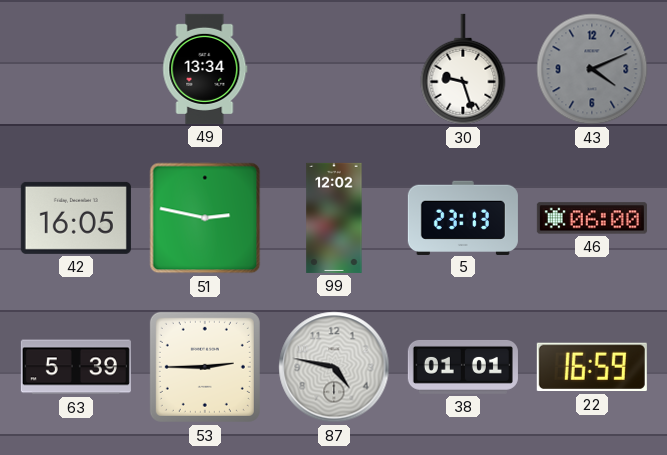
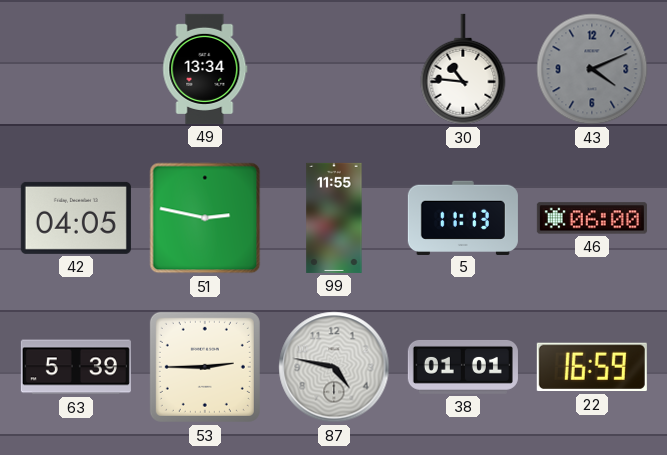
30: 9:27 -> 10:46
42: 16:05 -> 04:05
99: 12:02 -> 11:55
5: 23:13 -> 11:13
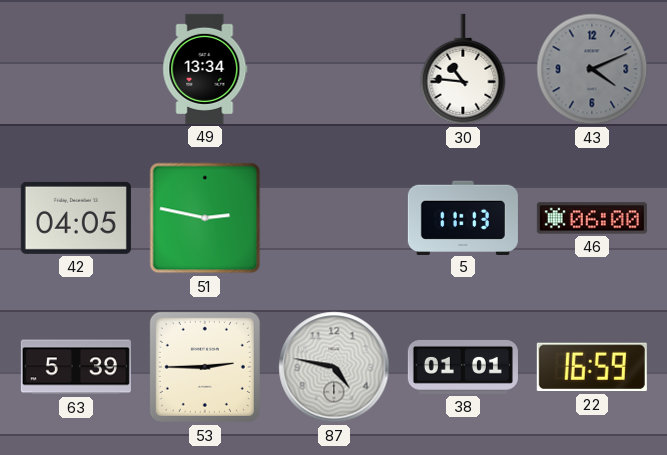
99: 11:55 -> none
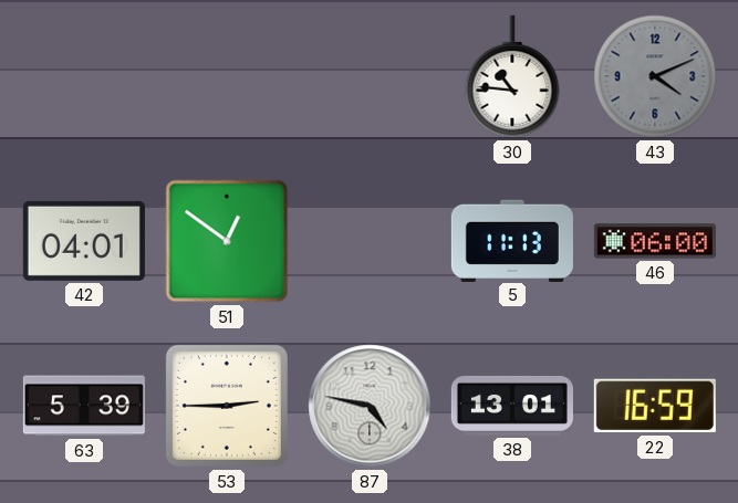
49: 13:34 -> none
42: 04:05 -> 04:01
51: 2:47 -> 12:51
38: 01:01 -> 13:01
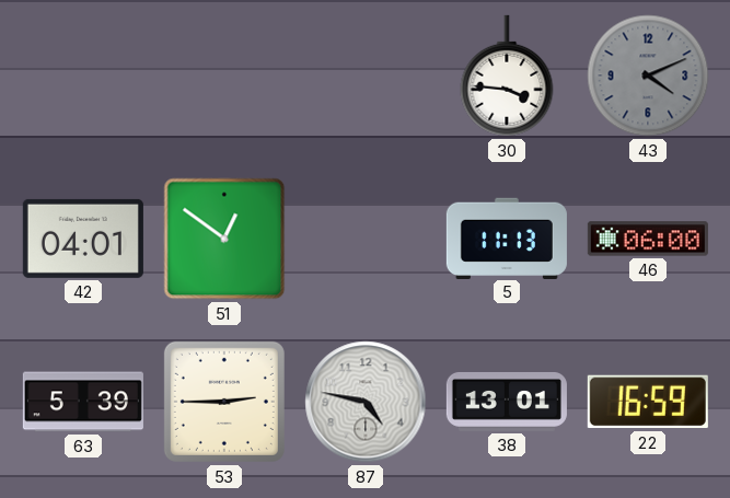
30: 10:46 -> 3:46
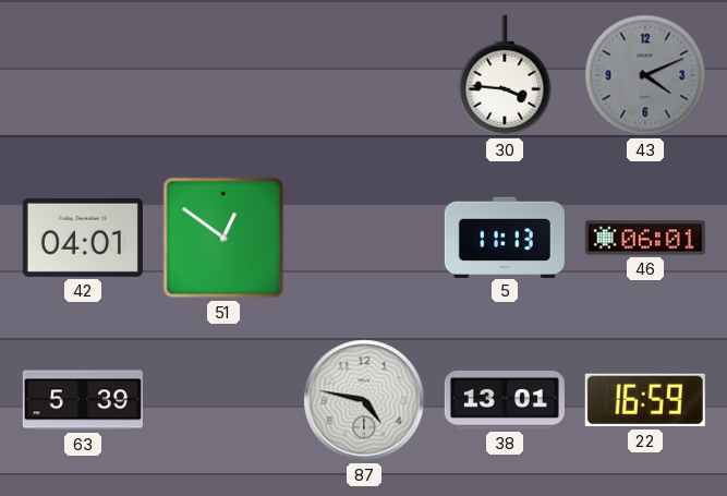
46: 06:00 -> 06:01
53: 2:45 -> none
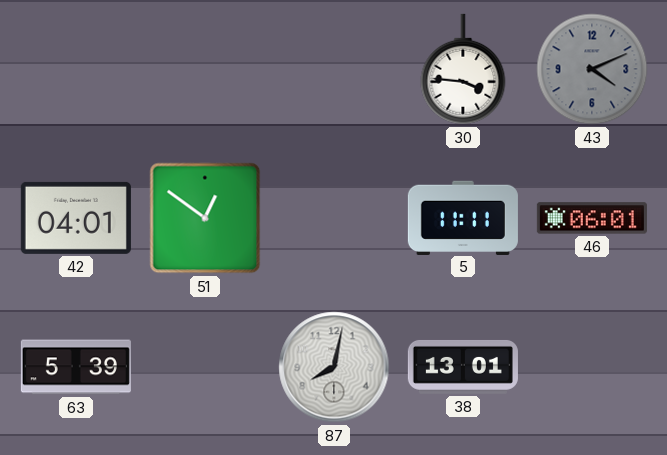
5: 11:13 -> 11:11
87: 4:47 -> 8:02
22: 16:59 -> none
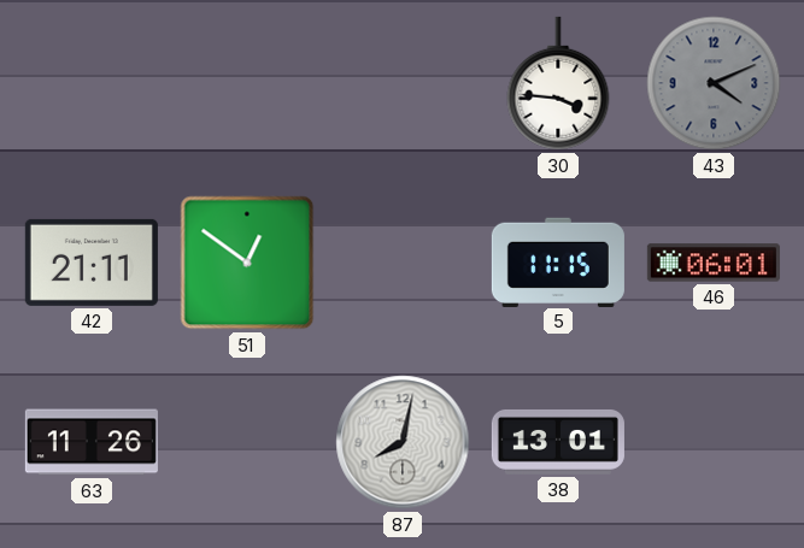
42: 04:01 -> 21:11
5: 11:11 -> 11:15
63: 5:39 -> 11:26
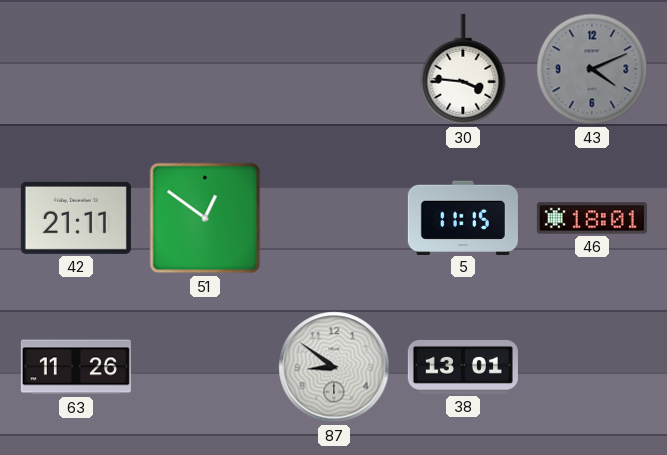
46: 06:01 -> 18:01
87: 8:02 -> 8:51
